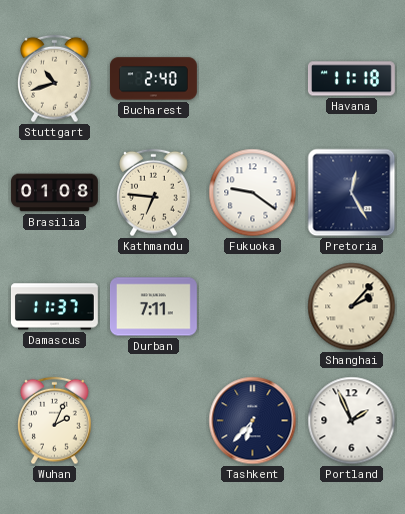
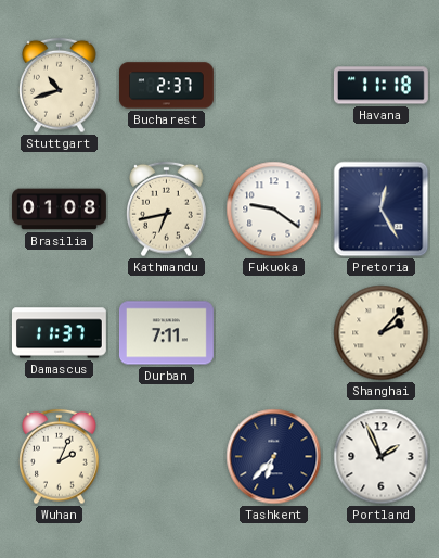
Bucharest: 2:40 -> 2:37
Kathmandu: 6:46 -> 6:43
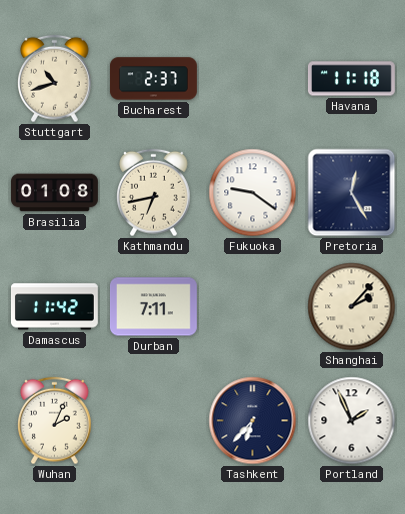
Damascus: 11:37 -> 11:42
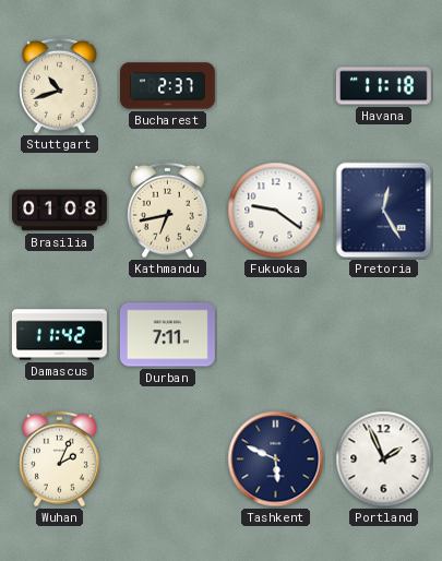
Shanghai: 2:07 -> none
Tashkent: 6:37 -> 5:49
